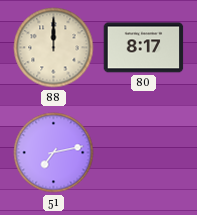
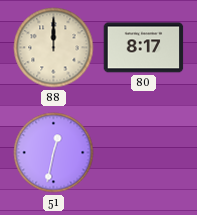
51: 7:13 -> 12:32
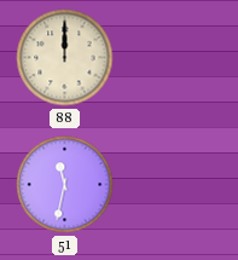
80: 8:17 -> none
51: 12:32 -> 11:32
